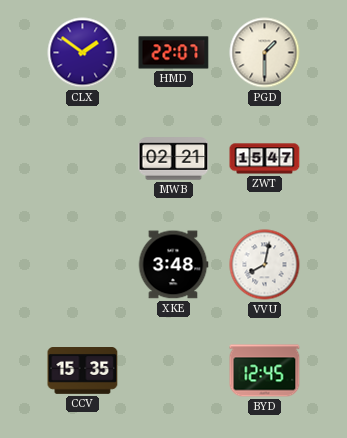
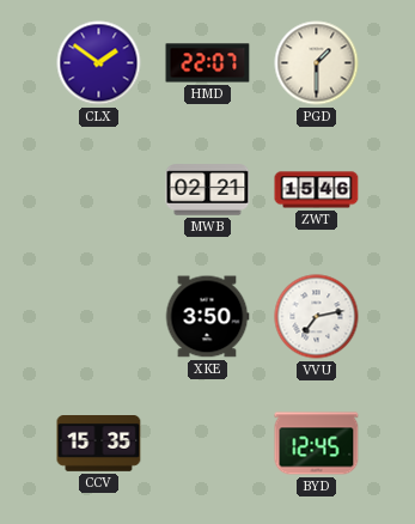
ZWT: 15:47 -> 15:46
XKE: 3:48 -> 3:50
VVU: 8:02 -> 7:13
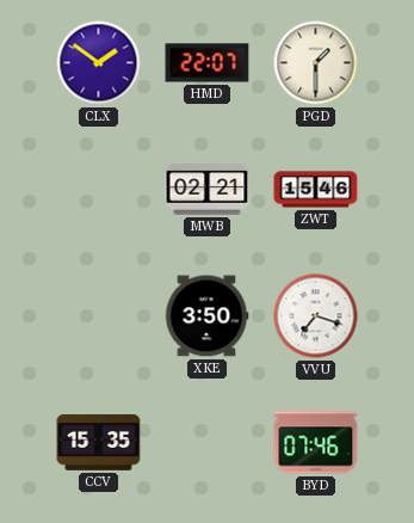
VVU: 7:13 -> 7:18
BYD: 12:45 -> 07:46
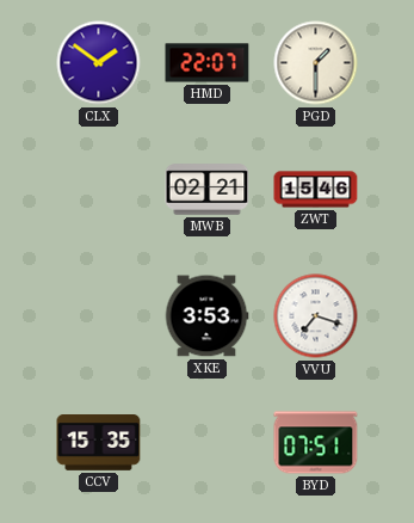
XKE: 3:50 -> 3:53
BYD: 07:46 -> 07:51
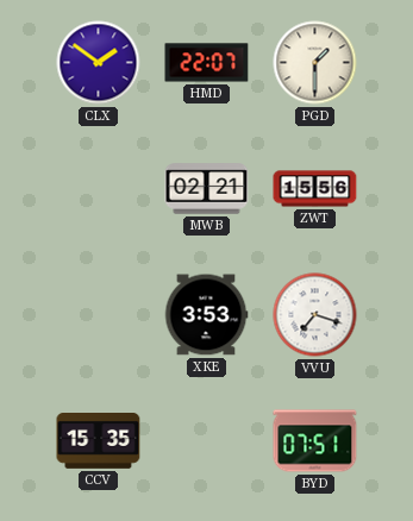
ZWT: 15:46 -> 15:56
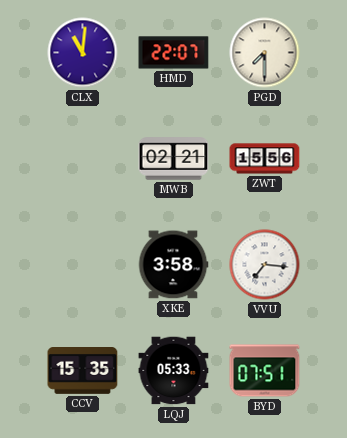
CLX: 1:51 -> 11:01
PGD: 1:30 -> 7:30
XKE: 3:53 -> 3:58
VVU: 7:18 -> 7:16
LQJ: none -> 05:33
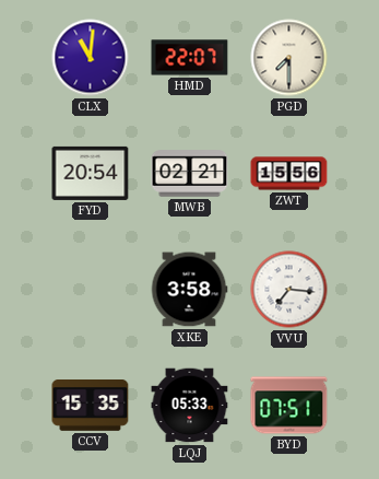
FYD: none -> 20:54
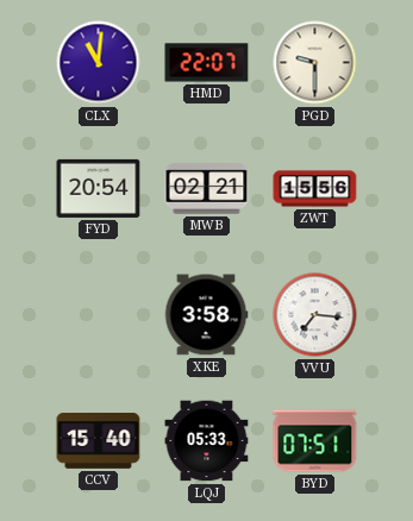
PGD: 7:30 -> 9:30
CCV: 15:35 -> 15:40
